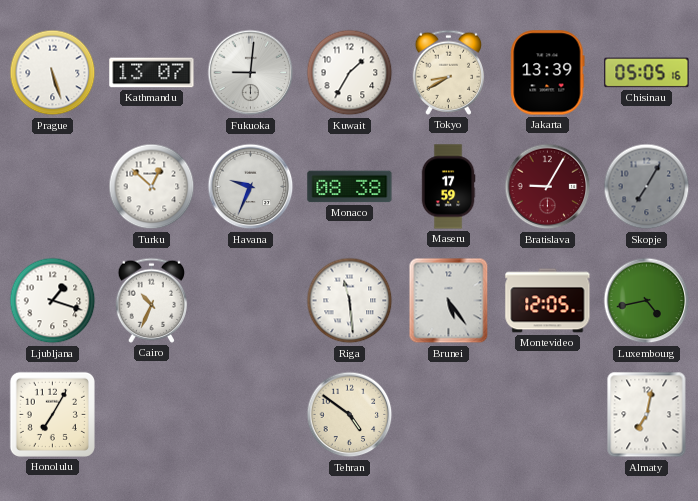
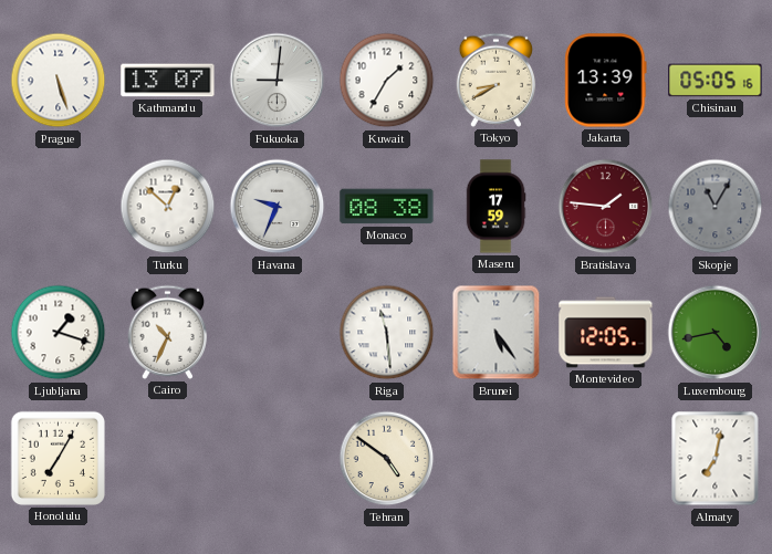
Bratislava: 9:05 -> 1:46
Skopje: 7:05 -> 11:05
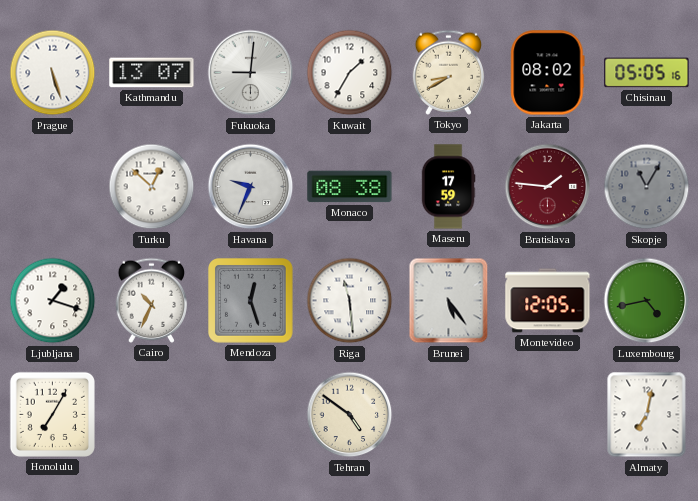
Jakarta: 13:39 -> 08:02
Mendoza: none -> 12:27
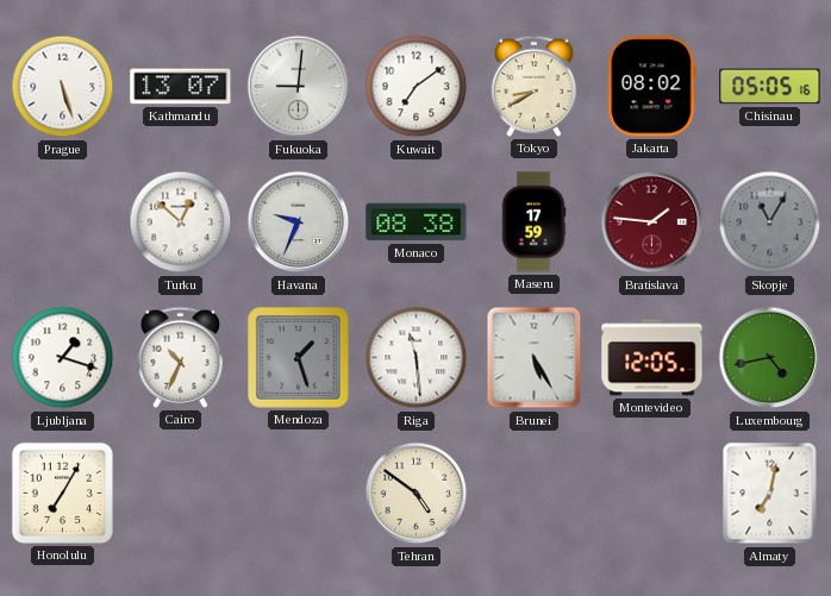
Kuwait: 1:35 -> 7:09
Mendoza: 12:27 -> 1:27
Brunei: 5:24 -> 5:25
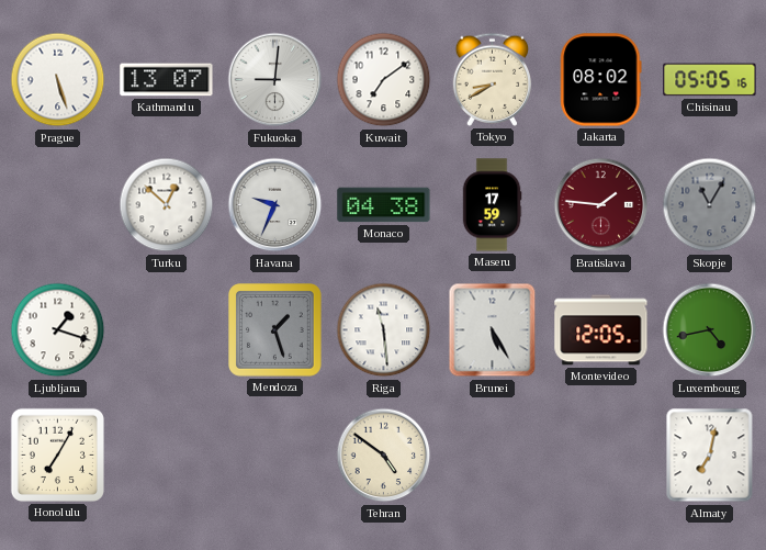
Monaco: 08:38 -> 04:38
Cairo: 10:34 -> none
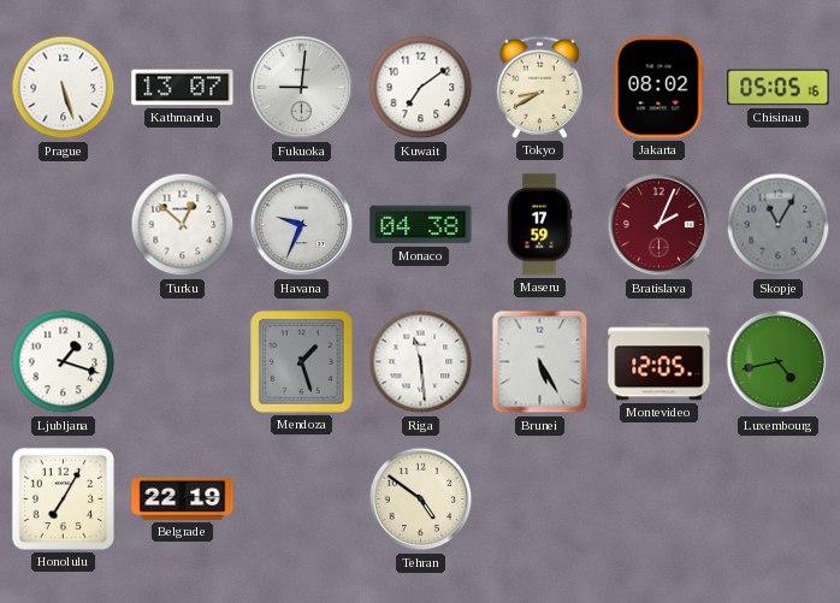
Bratislava: 1:46 -> 2:04
Belgrade: none -> 22:19
Almaty: 7:02 -> none
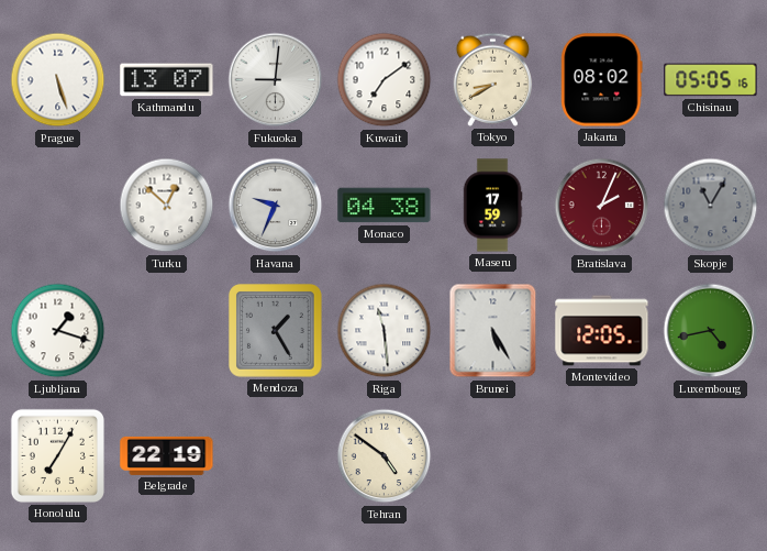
Mendoza: 1:27 -> 1:25
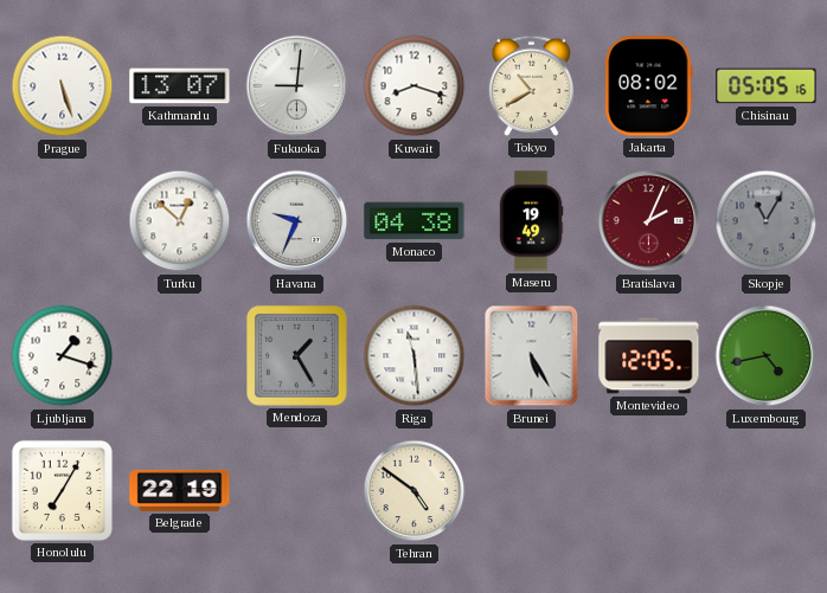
Kuwait: 7:09 -> 8:18
Tokyo: 8:40 -> 10:40
Maseru: 17:59 -> 19:49
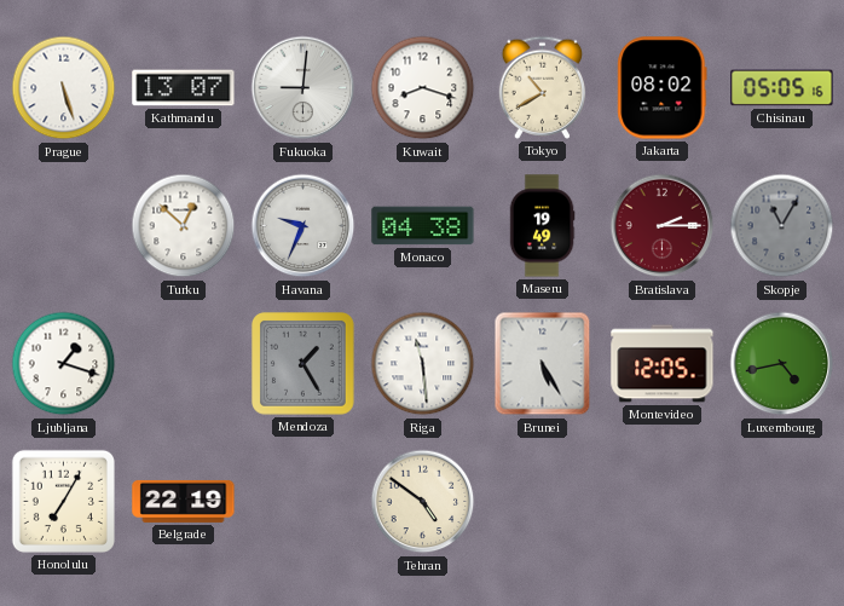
Bratislava: 2:04 -> 2:15
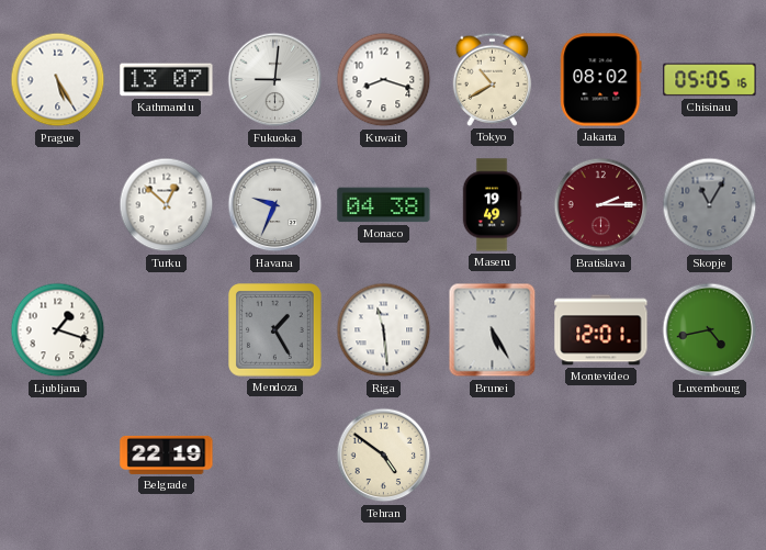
Prague: 5:27 -> 5:25
Montevideo: 12:05 -> 12:01
Honolulu: 7:05 -> none
